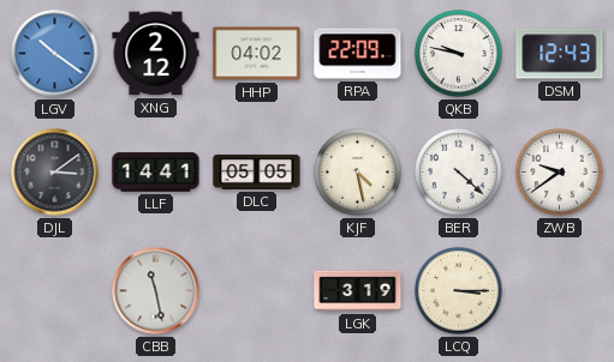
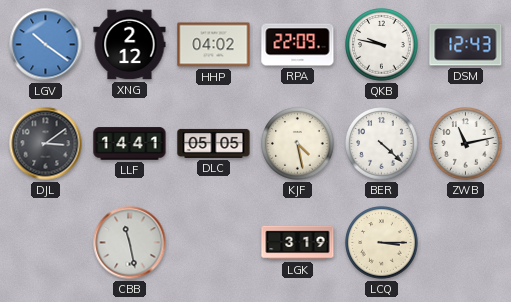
ZWB: 9:39 -> 11:13
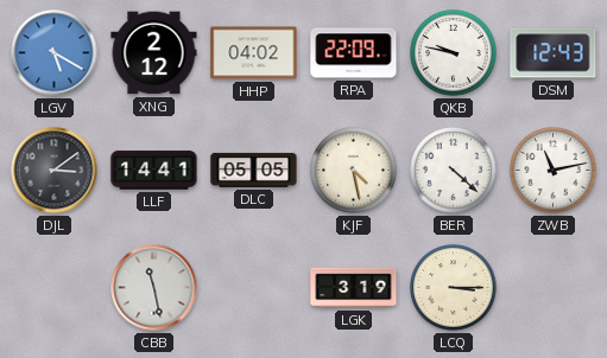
LGV: 10:21 -> 5:20
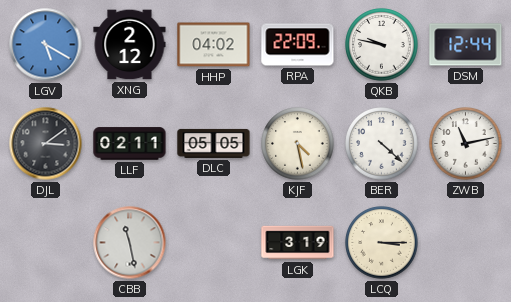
DSM: 12:43 -> 12:44
LLF: 14:41 -> 02:11
